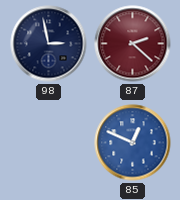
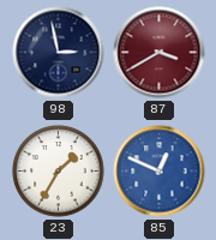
87: 2:22 -> 3:40
23: none -> 1:35
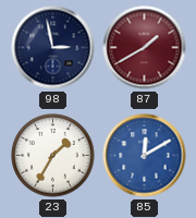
87: 3:40 -> 1:40
85: 12:49 -> 12:10
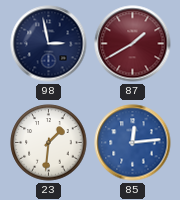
23: 1:35 -> 1:31
85: 12:10 -> 12:14
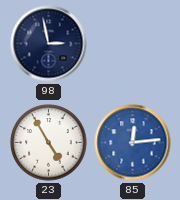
87: 1:40 -> none
23: 1:31 -> 4:55
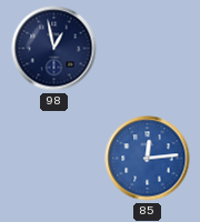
98: 2:58 -> 12:58
23: 4:55 -> none
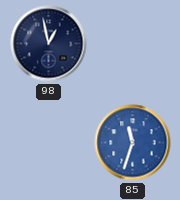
85: 12:14 -> 11:33
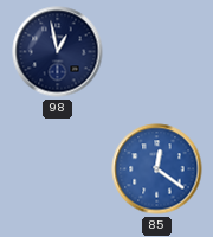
85: 11:33 -> 12:21
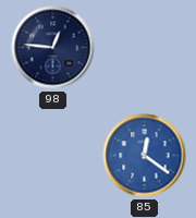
98: 12:58 -> 12:46
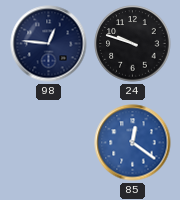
24: none -> 9:48
